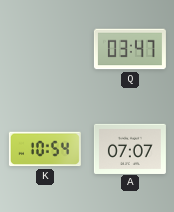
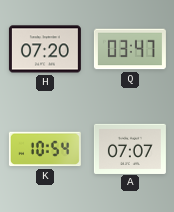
H: none -> 07:20
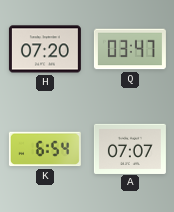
K: 10:54 -> 6:54
